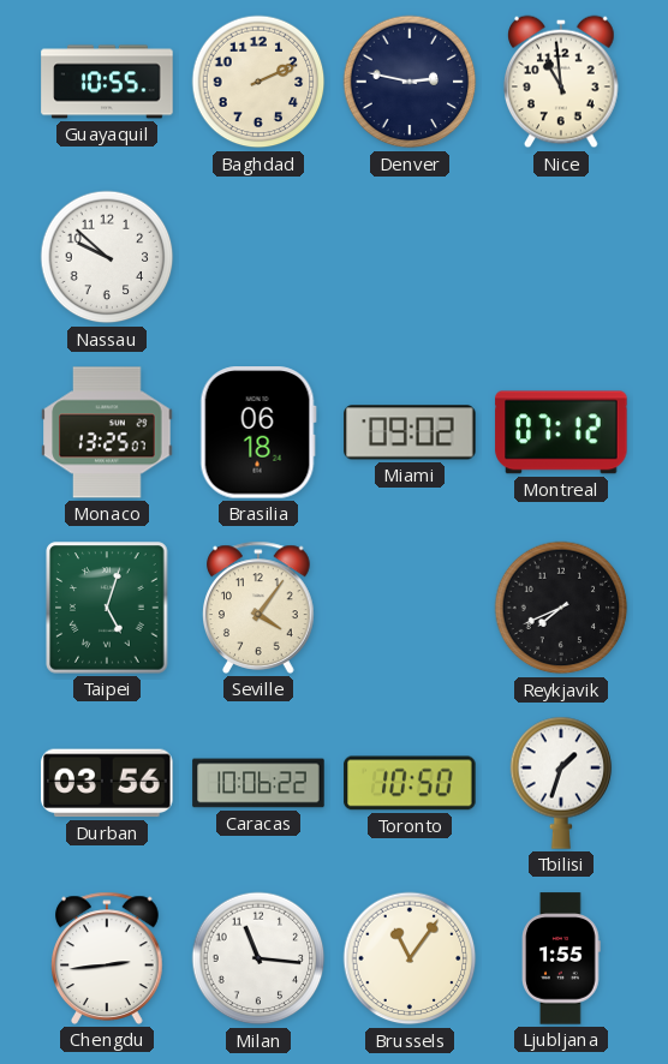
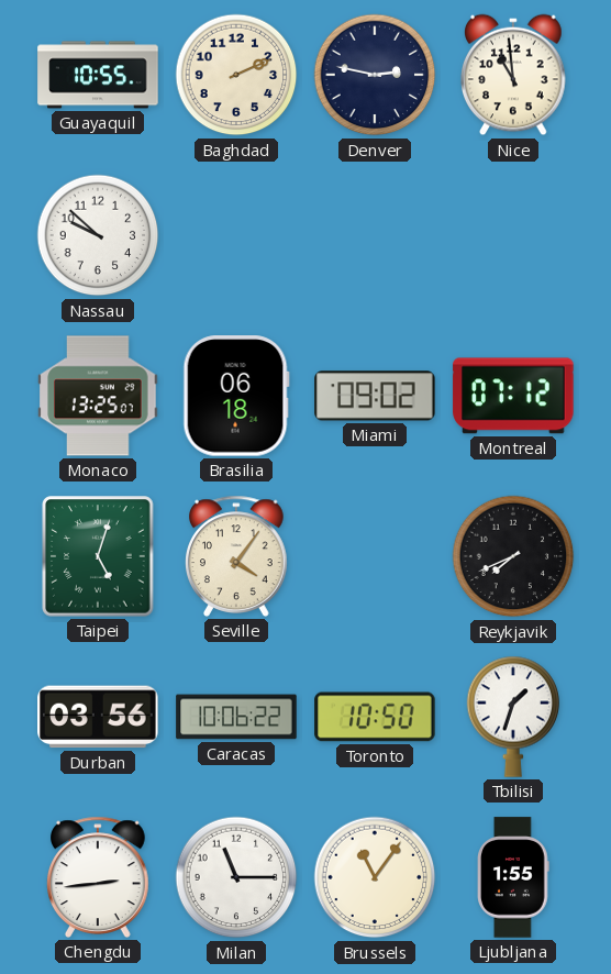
Milan: 11:16 -> 11:15
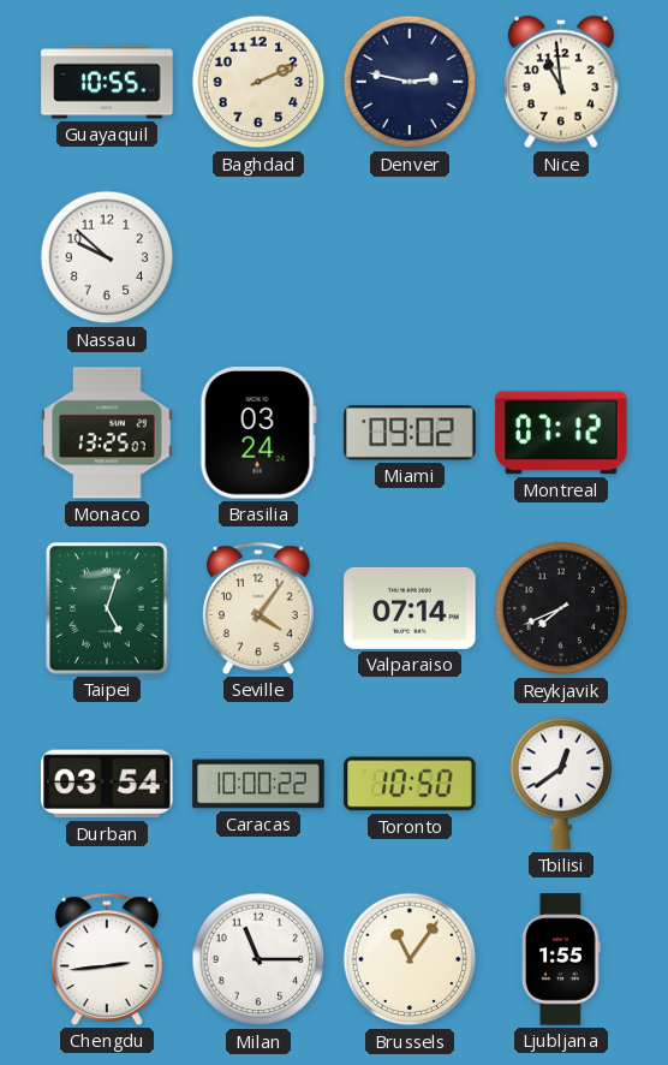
Brasilia: 06:18 -> 03:24
Valparaiso: none -> 07:14
Durban: 03:56 -> 03:54
Caracas: 10:06 -> 10:00
Tbilisi: 1:33 -> 12:39
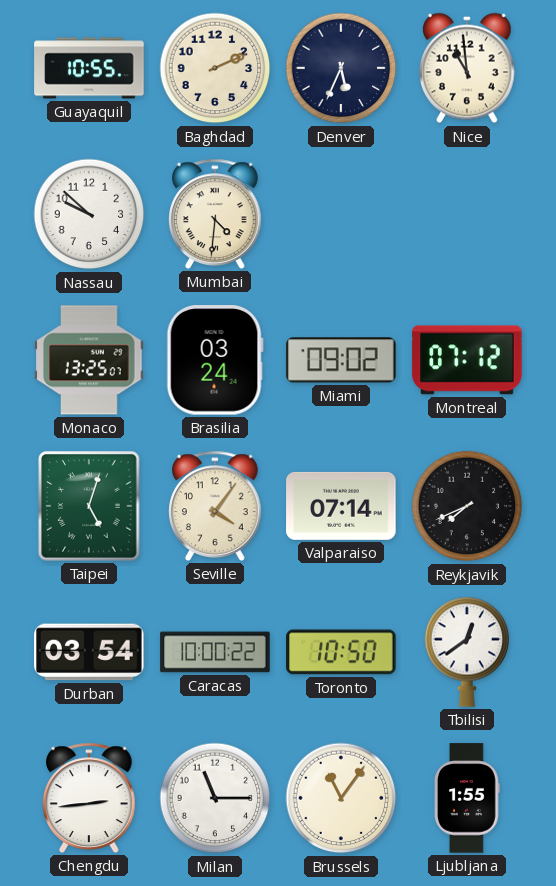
Denver: 2:47 -> 5:34
Mumbai: none -> 4:31
